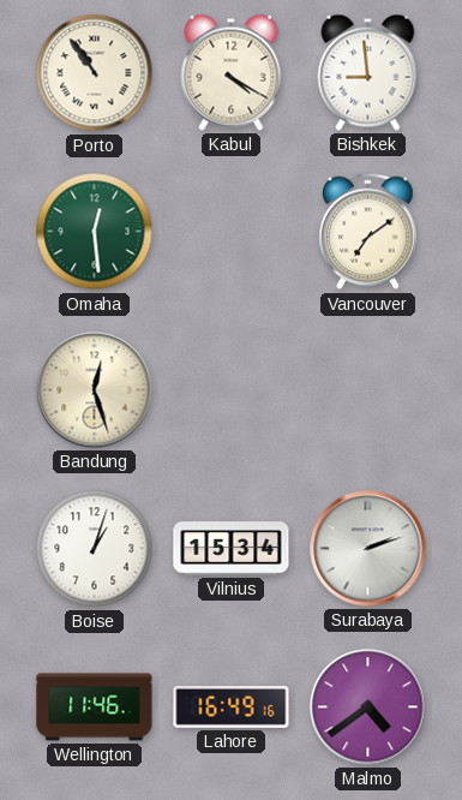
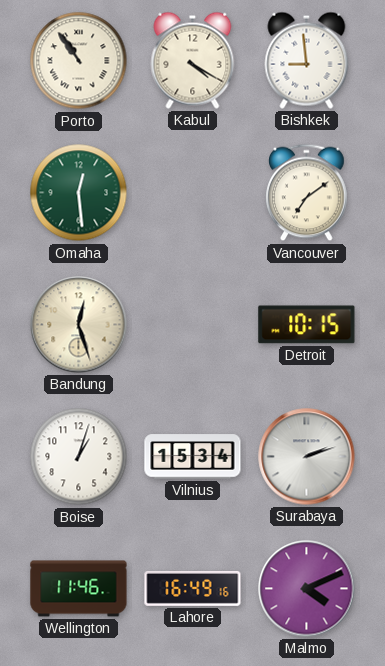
Detroit: none -> 10:15
Malmo: 4:39 -> 4:11
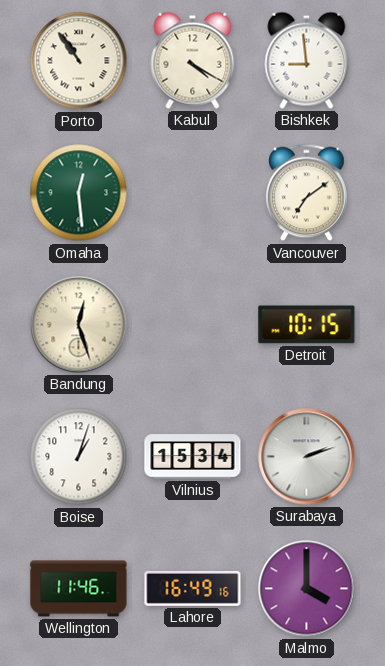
Malmo: 4:11 -> 4:00
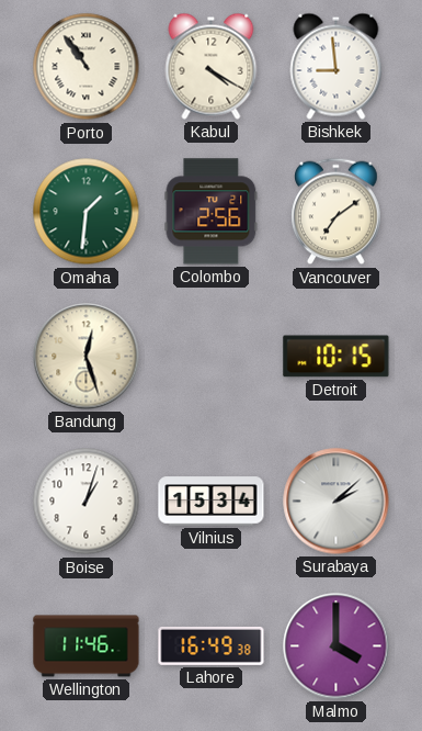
Omaha: 12:29 -> 1:31
Colombo: none -> 2:56
Surabaya: 2:12 -> 2:08
Lahore: 16:49:16 -> 16:49:38
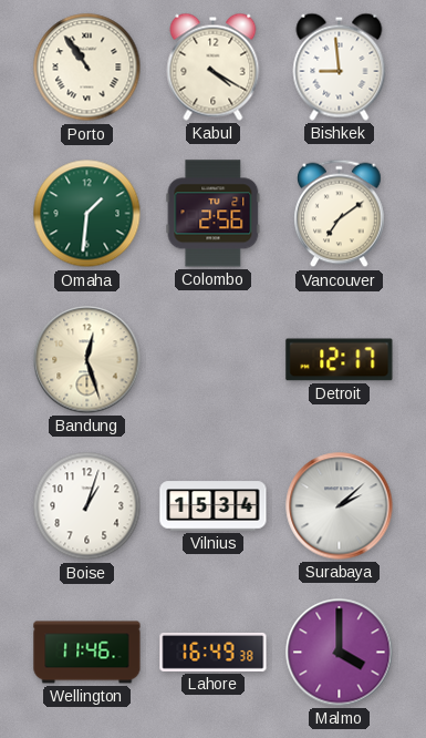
Detroit: 10:15 -> 12:17
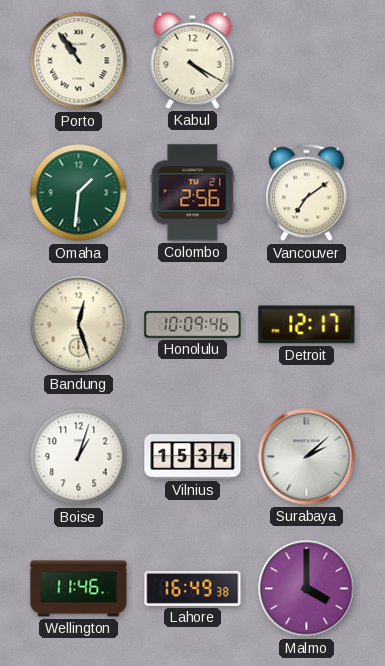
Bishkek: 8:59 -> none
Honolulu: none -> 10:09
